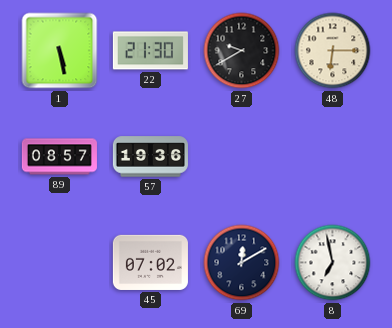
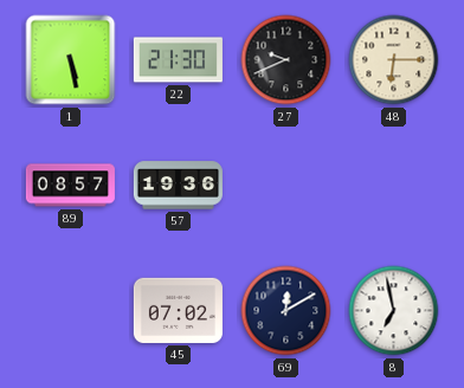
27: 9:40 -> 9:41
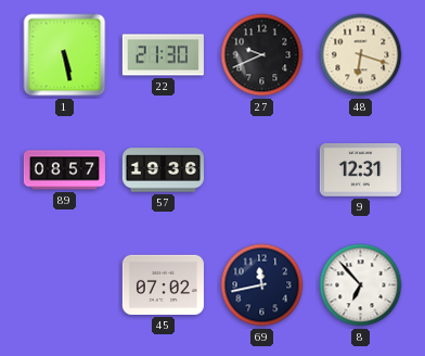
48: 6:15 -> 6:18
9: none -> 12:31
69: 12:10 -> 11:43
8: 6:58 -> 6:53
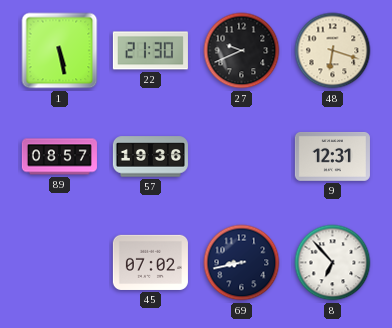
69: 11:43 -> 8:43
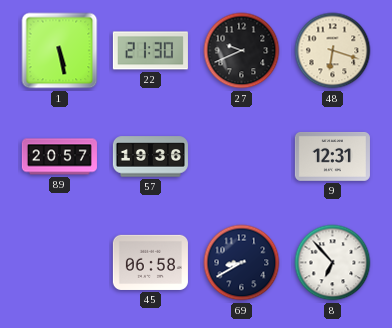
89: 08:57 -> 20:57
45: 07:02 -> 06:58
69: 8:43 -> 8:40
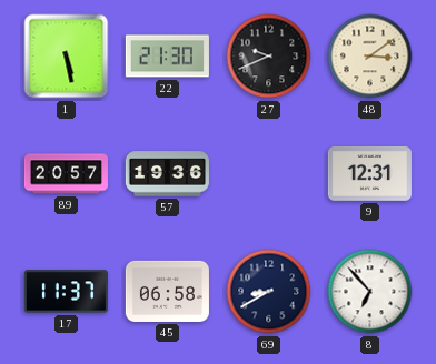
48: 6:18 -> 3:09
17: none -> 11:37
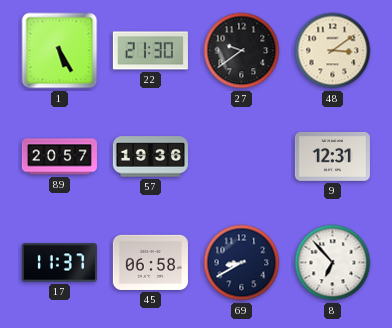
1: 5:28 -> 5:25
27: 9:41 -> 9:39
